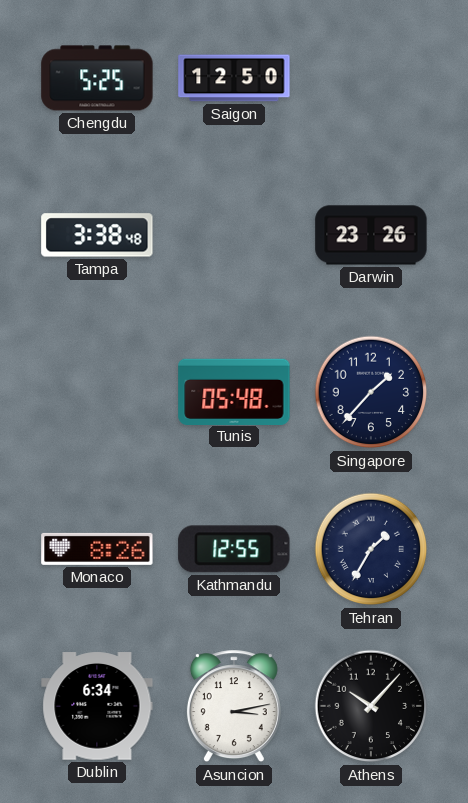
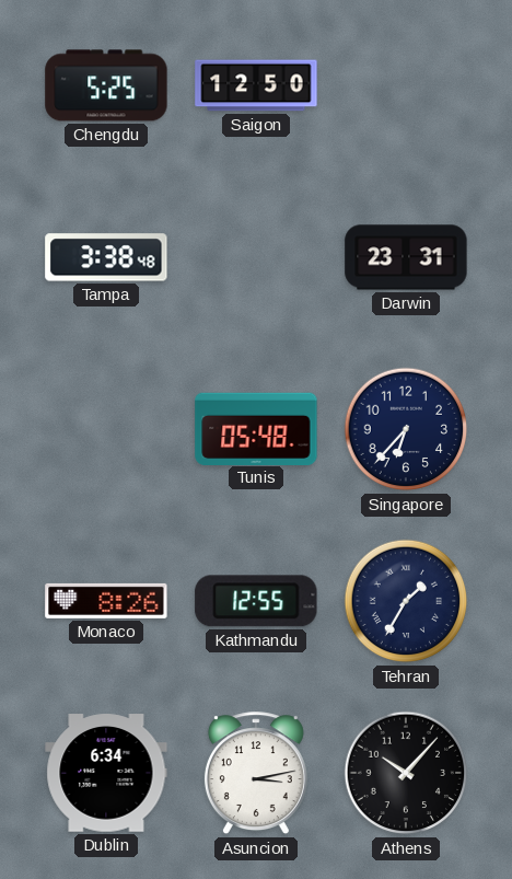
Darwin: 23:26 -> 23:31
Singapore: 1:37 -> 6:37
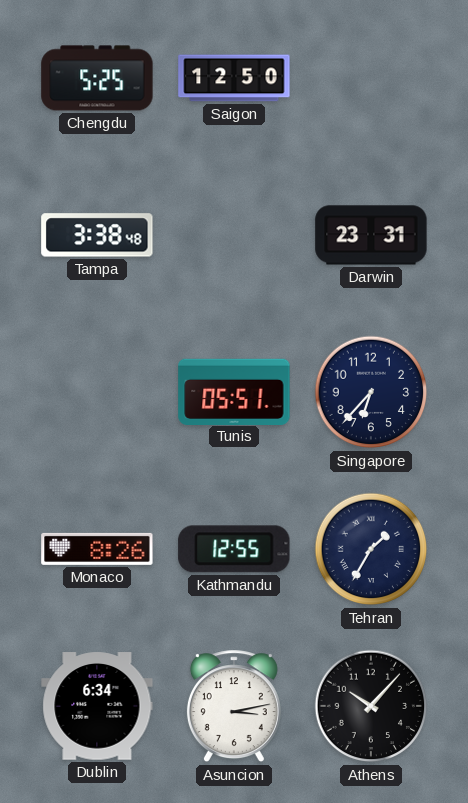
Tunis: 05:48 -> 05:51
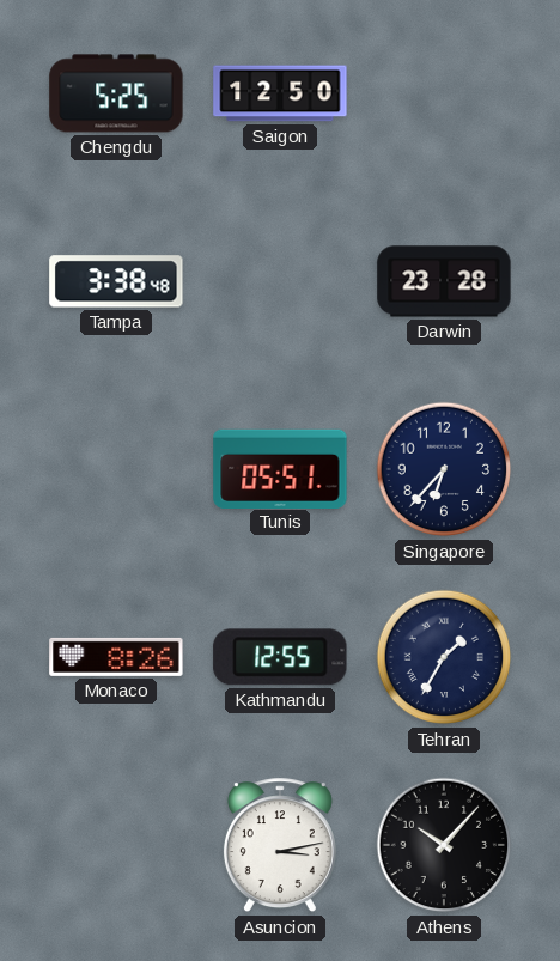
Darwin: 23:31 -> 23:28
Dublin: 6:34 -> none
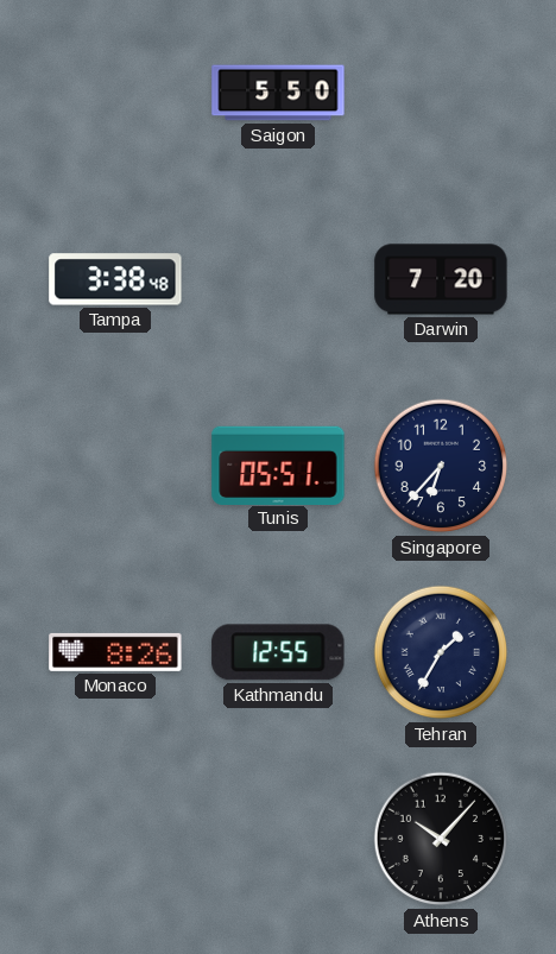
Chengdu: 5:25 -> none
Saigon: 12:50 -> 5:50
Darwin: 23:28 -> 7:20
Asuncion: 3:13 -> none
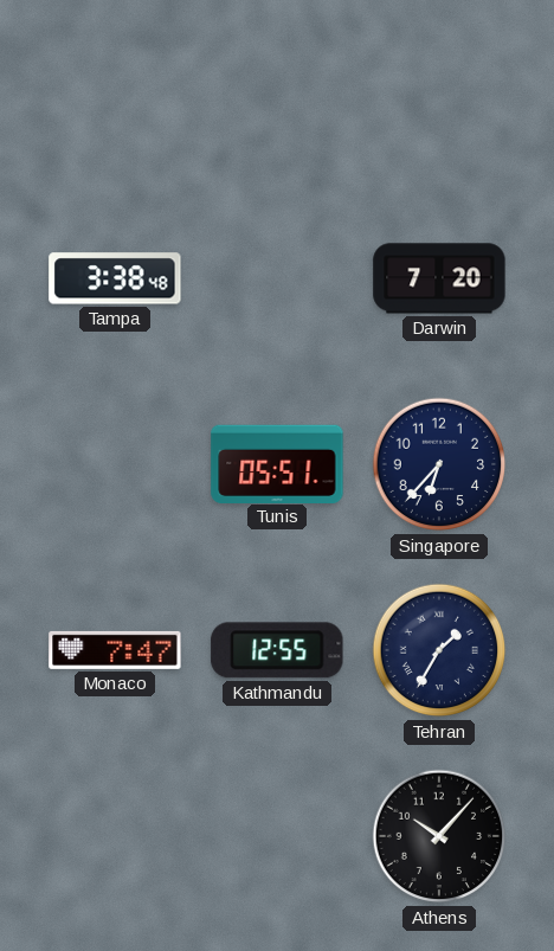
Saigon: 5:50 -> none
Monaco: 8:26 -> 7:47
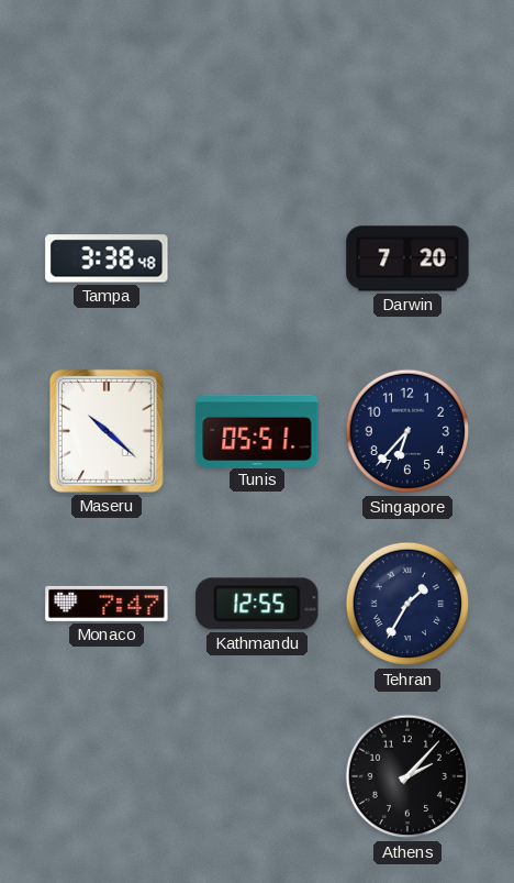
Maseru: none -> 10:22
Athens: 10:07 -> 2:07
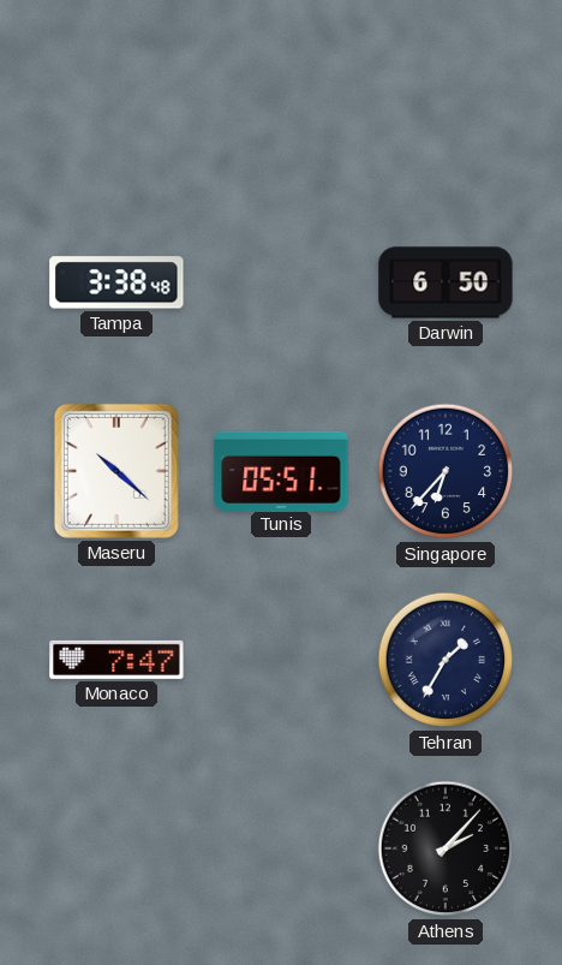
Darwin: 7:20 -> 6:50
Kathmandu: 12:55 -> none
